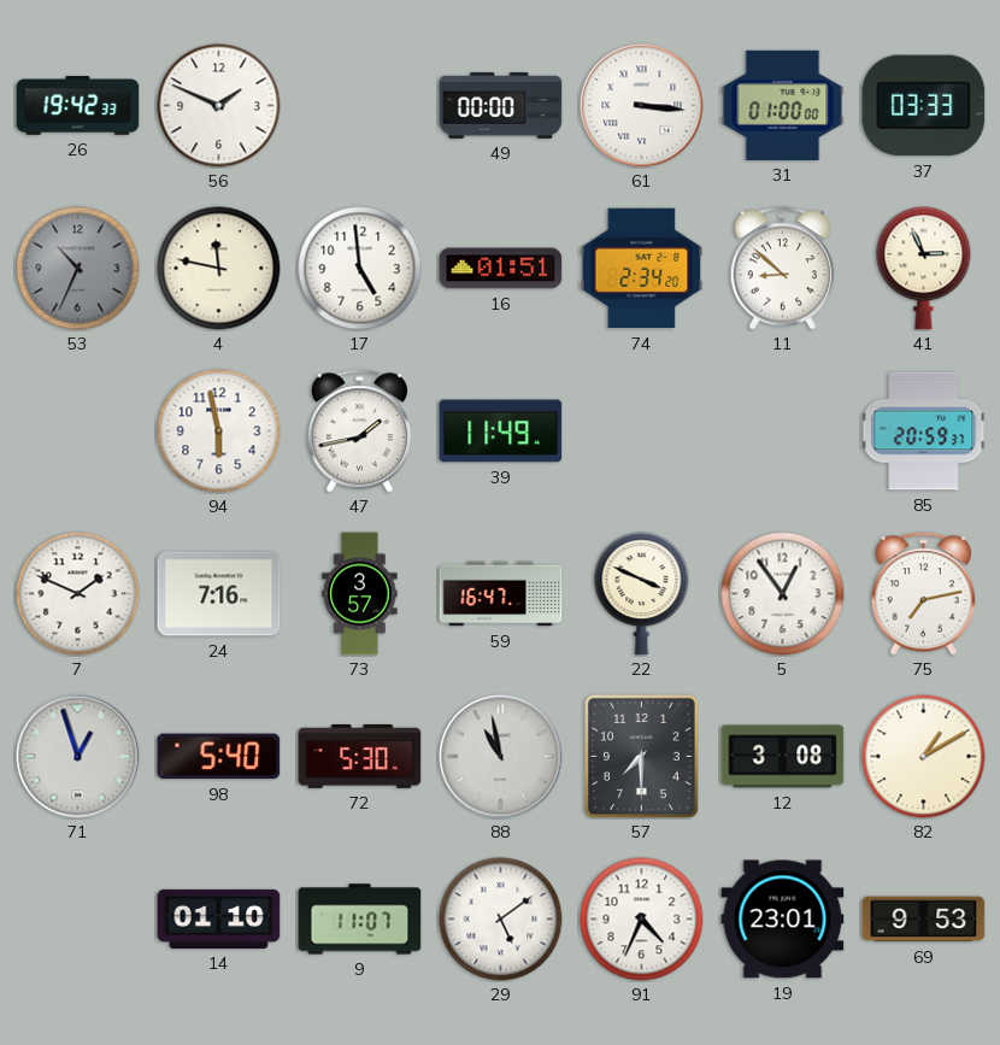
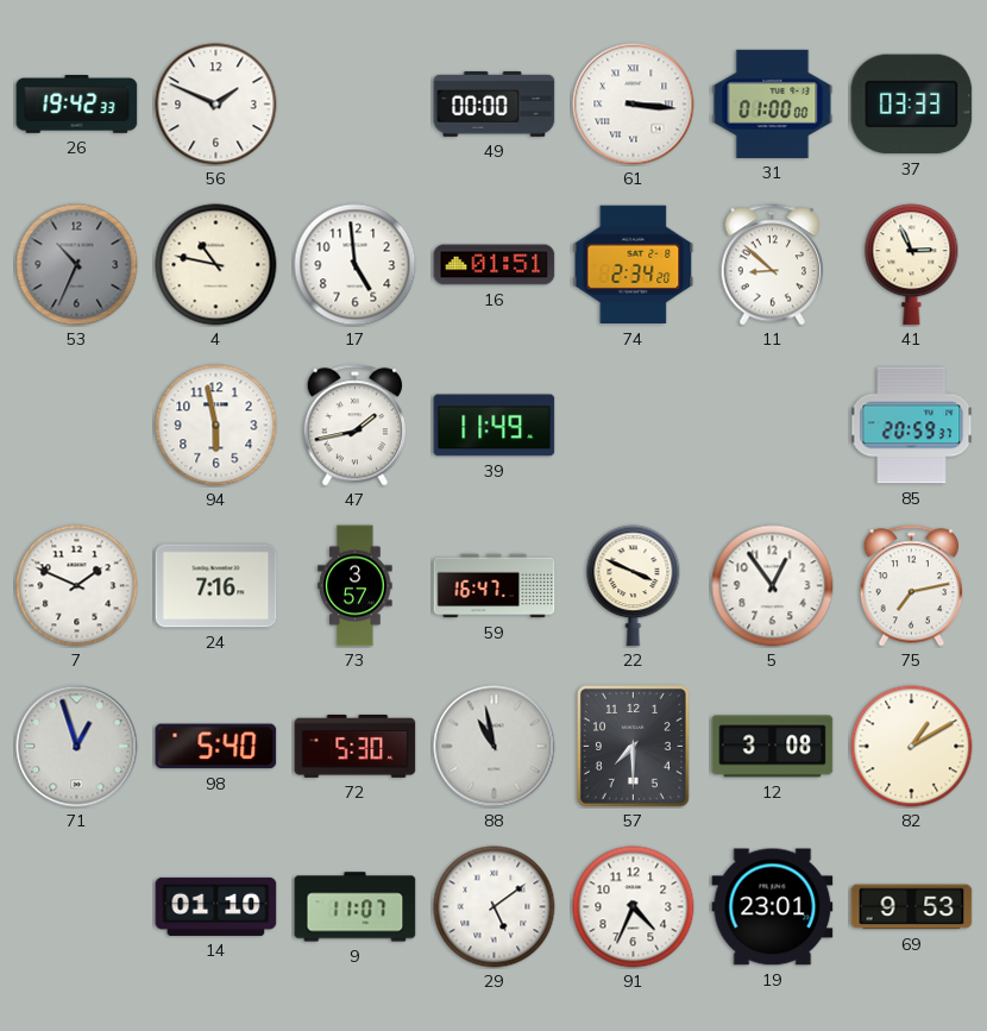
4: 11:47 -> 10:47
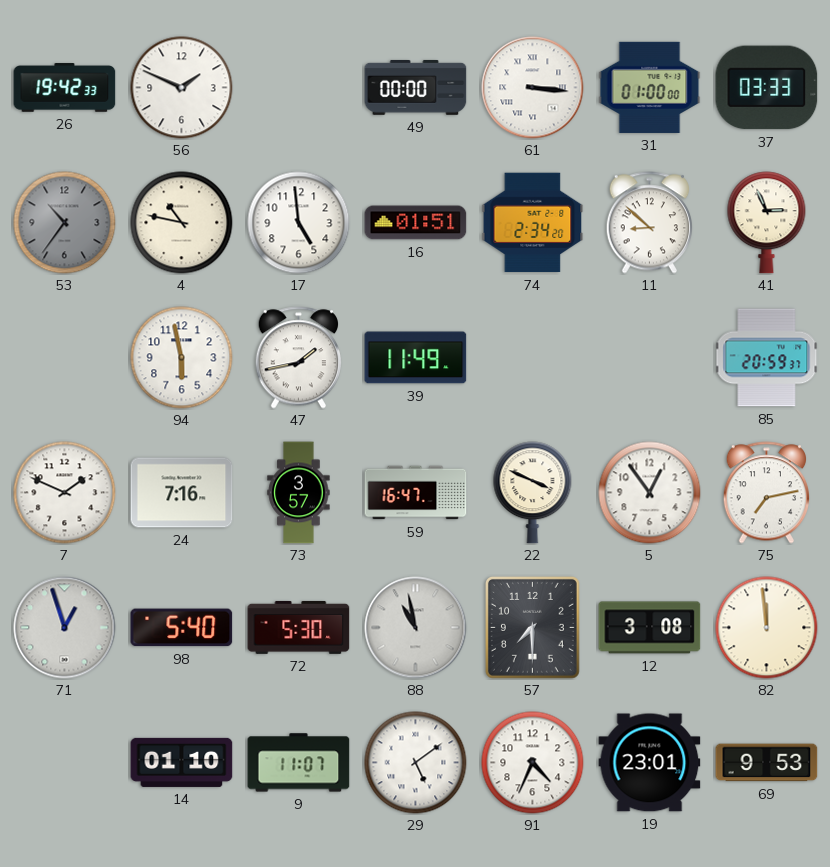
53: 10:34 -> 10:36
82: 1:10 -> 11:59
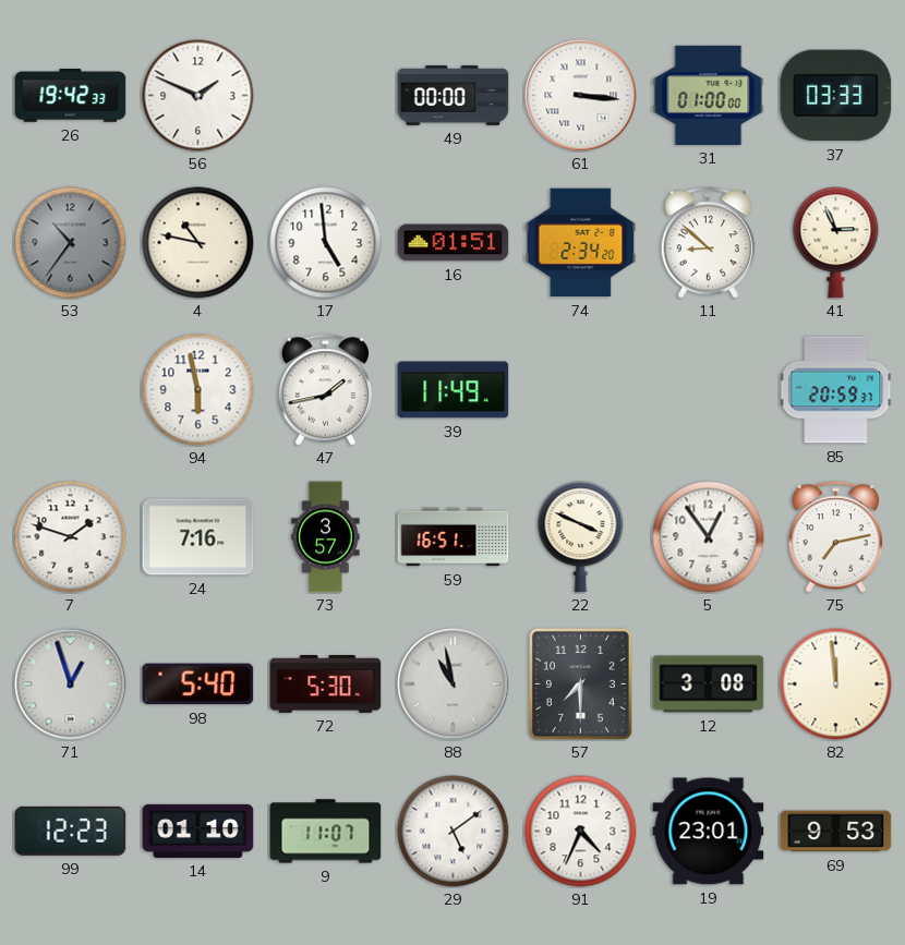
7: 1:49 -> 1:48
59: 16:47 -> 16:51
99: none -> 12:23
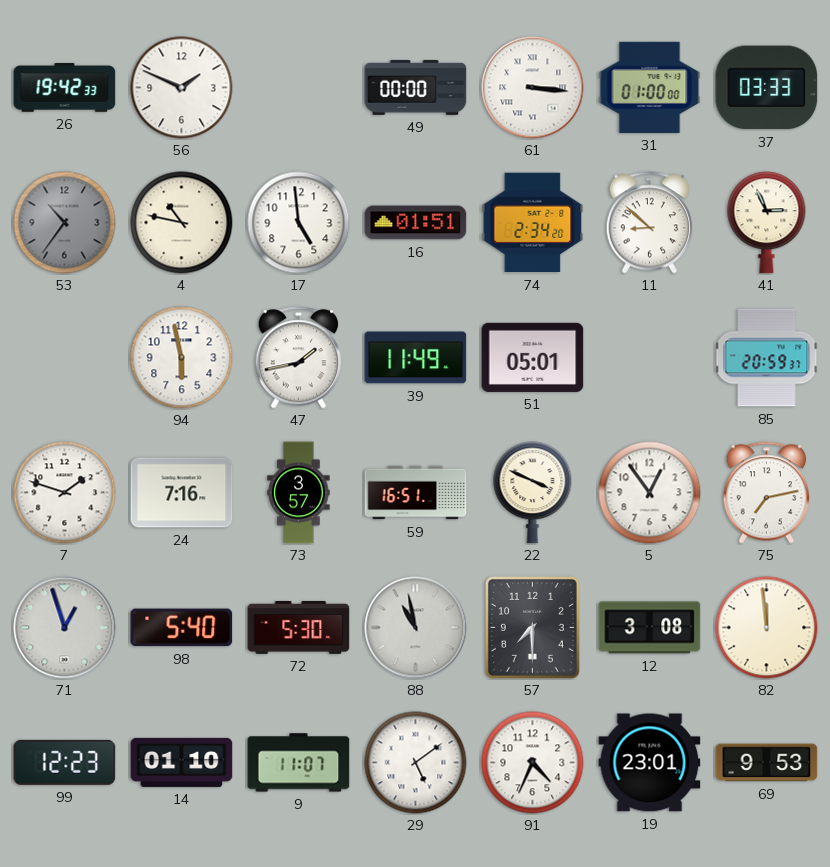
51: none -> 05:01
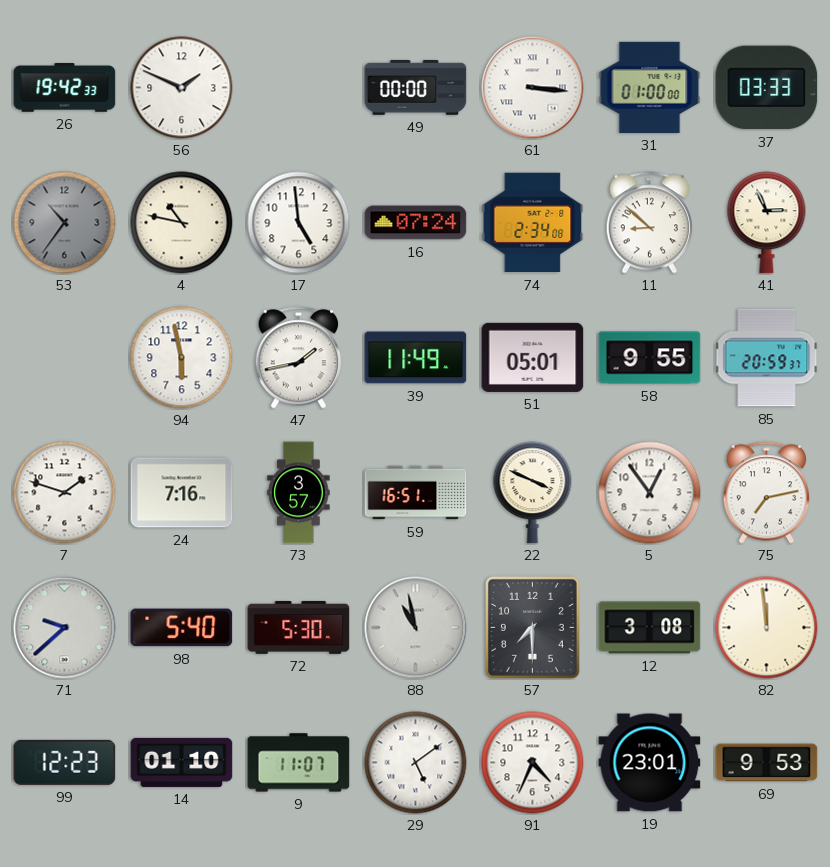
16: 01:51 -> 07:24
74: 2:34:20 -> 2:34:08
58: none -> 9:55
71: 12:57 -> 9:38
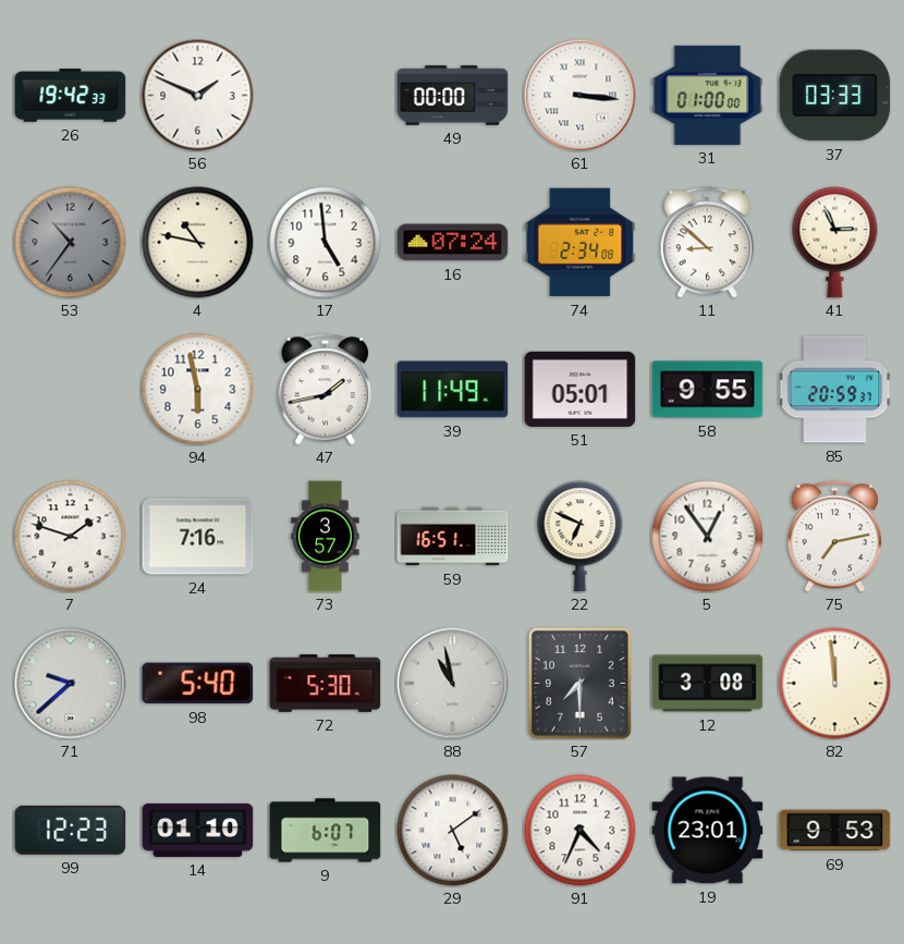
22: 3:49 -> 6:49
9: 11:07 -> 6:07
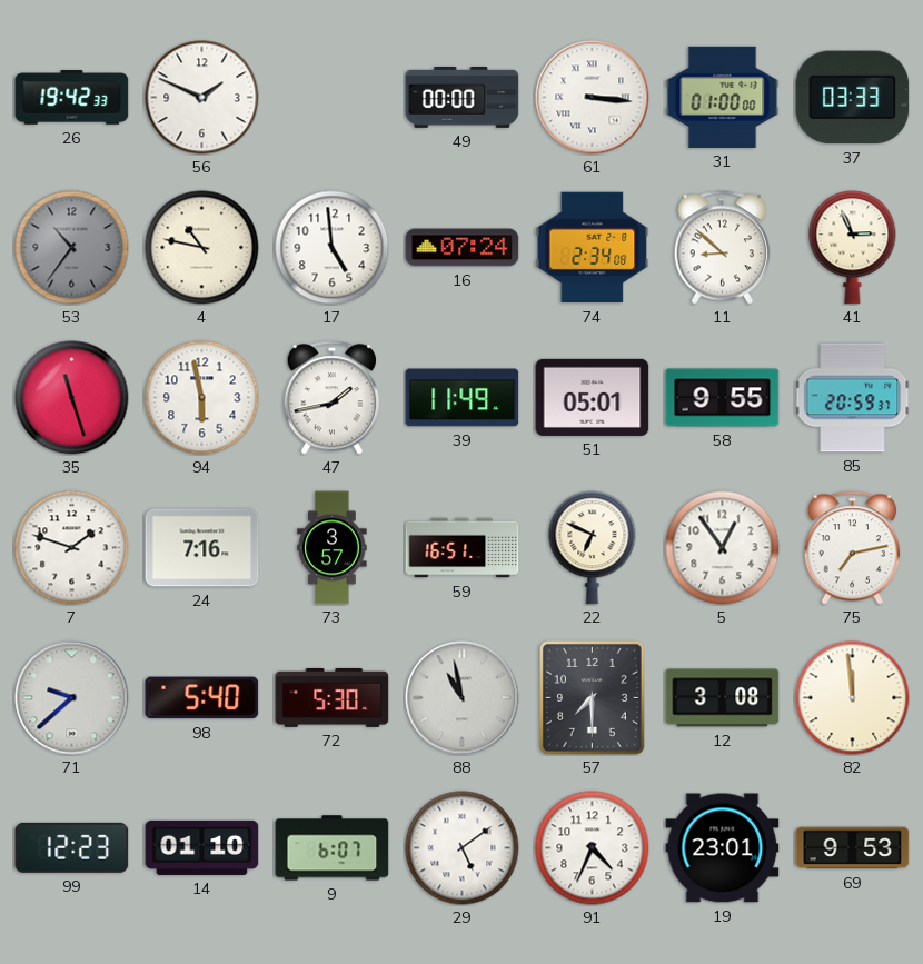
35: none -> 11:27
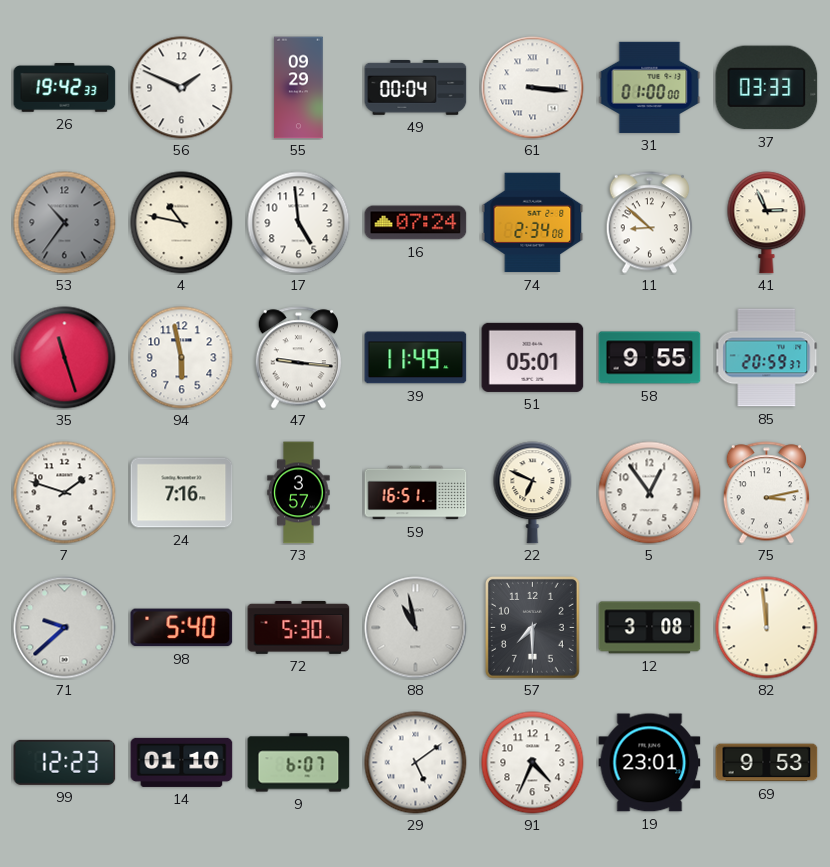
55: none -> 09:29
49: 00:00 -> 00:04
47: 1:43 -> 9:16
75: 7:13 -> 3:13
